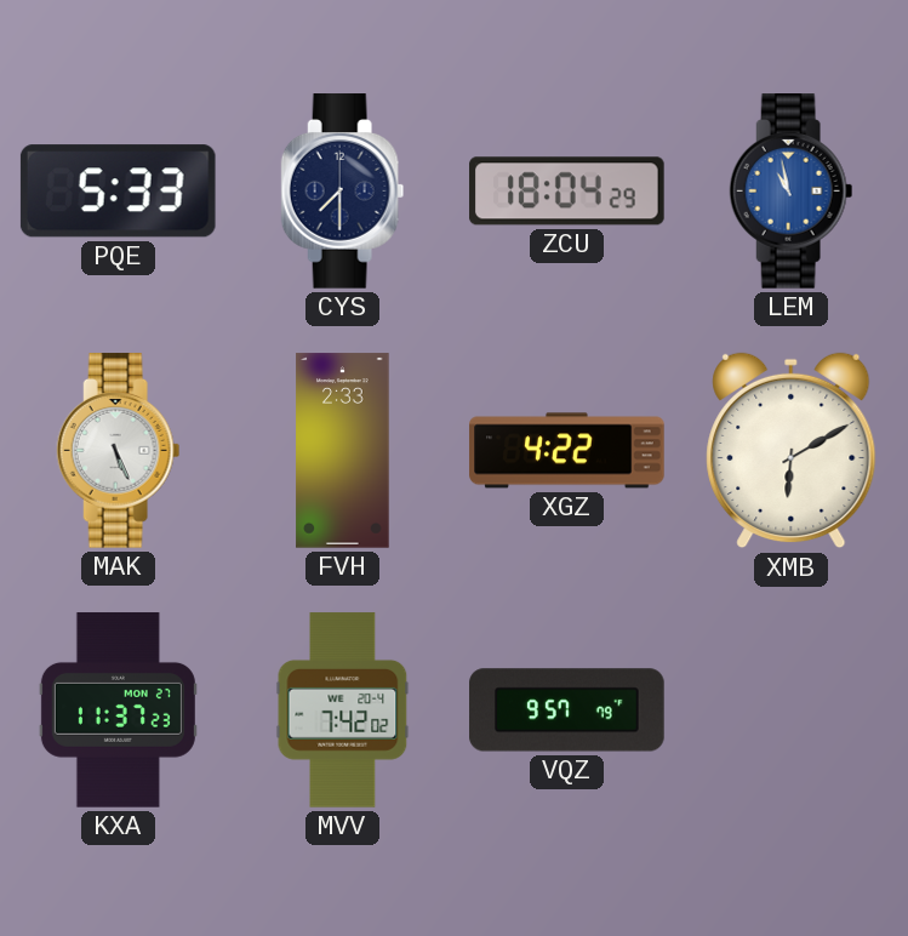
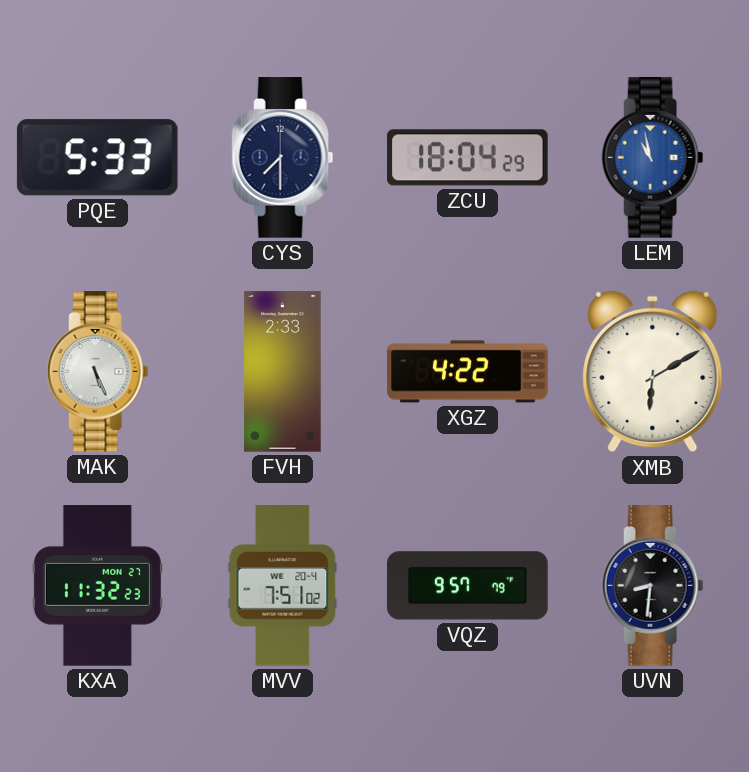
KXA: 11:37 -> 11:32
MVV: 7:42 -> 7:51
UVN: none -> 8:31
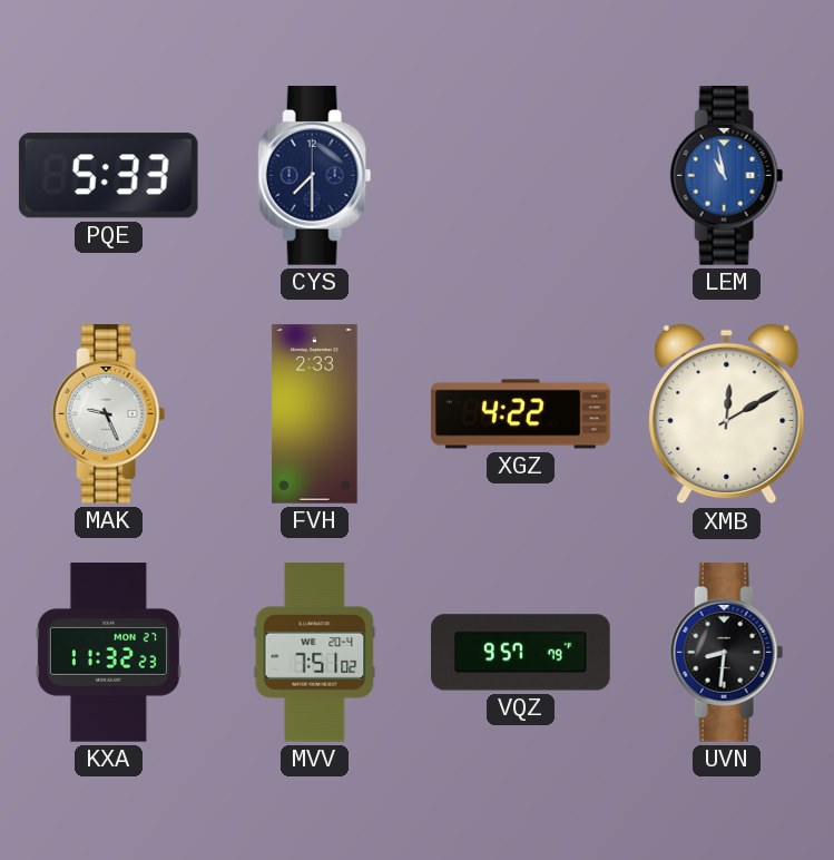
ZCU: 18:04 -> none
MAK: 5:26 -> 9:26
XMB: 6:10 -> 12:10
